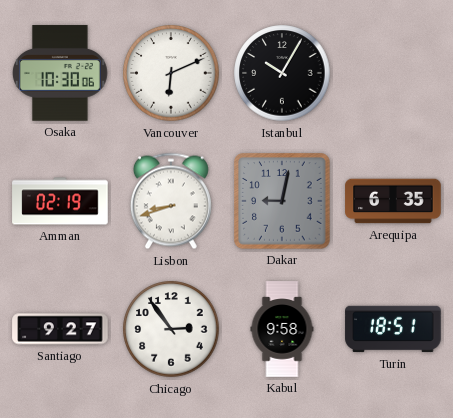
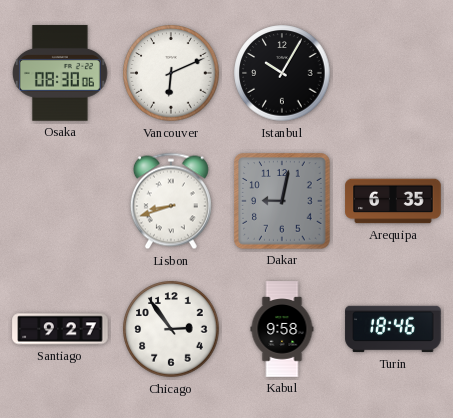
Osaka: 10:30 -> 08:30
Amman: 02:19 -> none
Turin: 18:51 -> 18:46
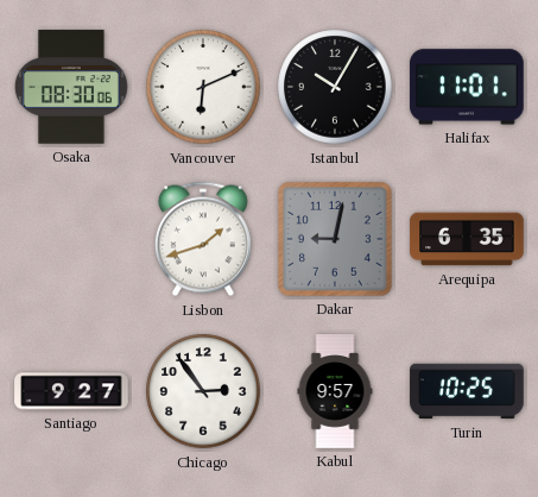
Halifax: none -> 11:01
Lisbon: 8:42 -> 1:42
Kabul: 9:58 -> 9:57
Turin: 18:46 -> 10:25
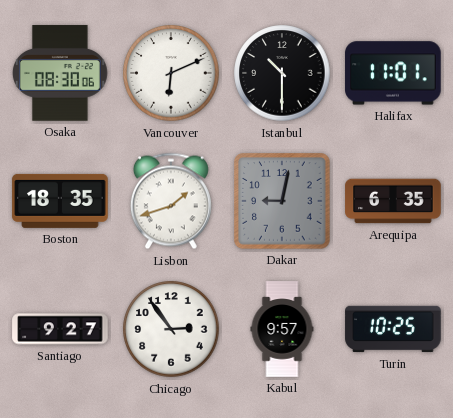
Istanbul: 10:05 -> 10:30
Boston: none -> 18:35
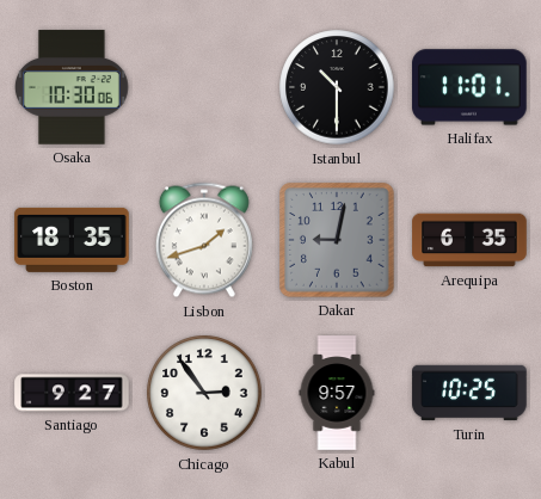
Osaka: 08:30 -> 10:30
Vancouver: 6:11 -> none
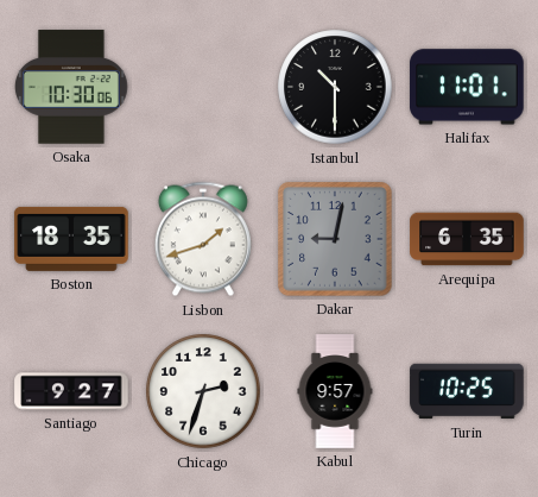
Chicago: 2:54 -> 2:33
